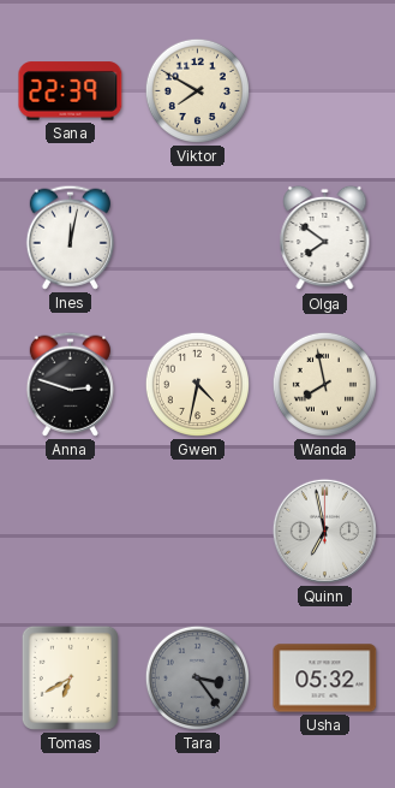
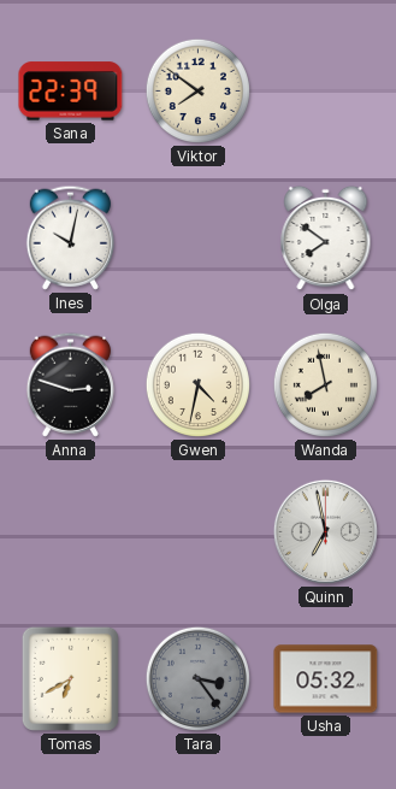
Viktor: 7:50 -> 7:51
Ines: 12:02 -> 10:02
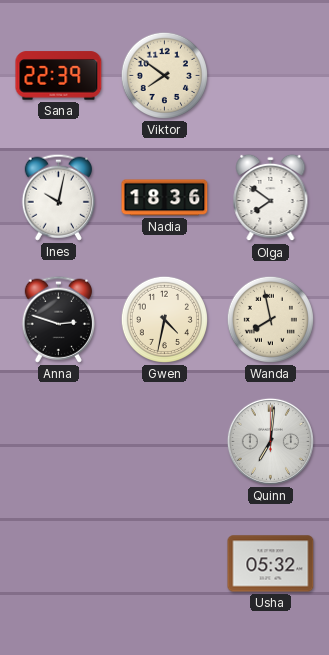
Nadia: none -> 18:36
Quinn: 6:58 -> 7:01
Tomas: 6:40 -> none
Tara: 3:24 -> none
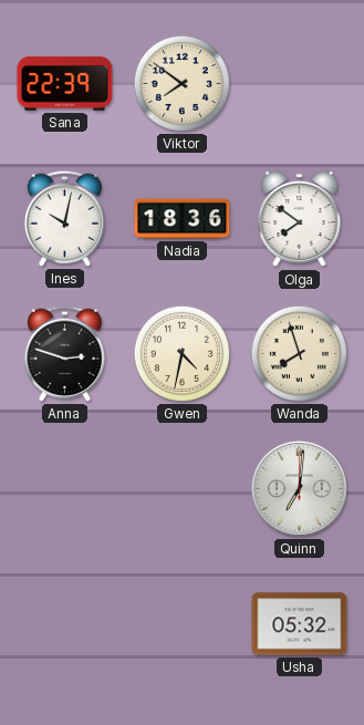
Wanda: 7:58 -> 7:57
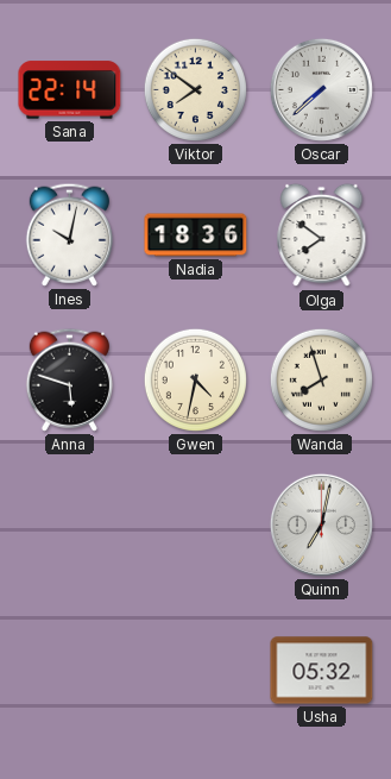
Sana: 22:39 -> 22:14
Oscar: none -> 7:38
Anna: 2:48 -> 5:48
Quinn: 7:01 -> 7:02
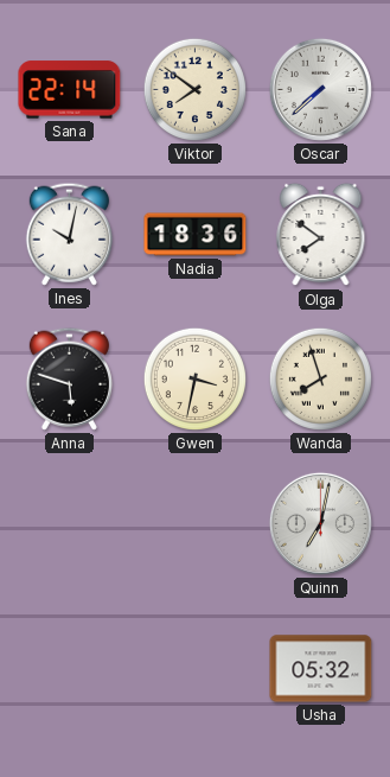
Gwen: 4:32 -> 3:32
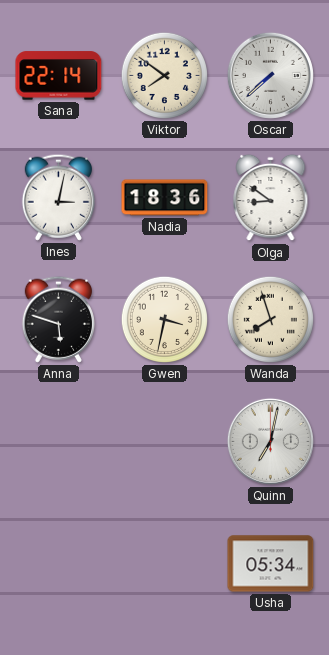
Ines: 10:02 -> 3:02
Olga: 7:51 -> 8:51
Usha: 05:32 -> 05:34
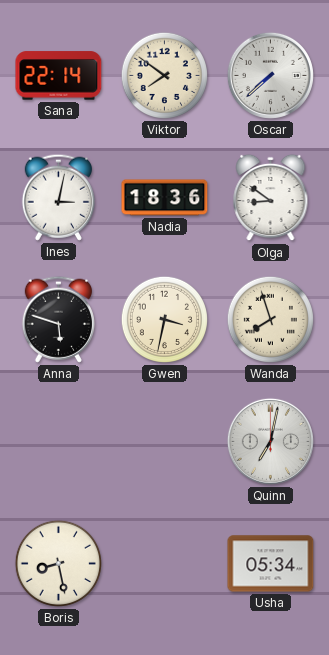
Boris: none -> 8:28
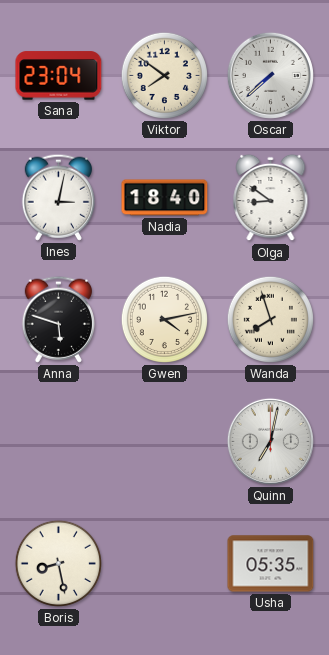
Sana: 22:14 -> 23:04
Nadia: 18:36 -> 18:40
Gwen: 3:32 -> 4:13
Usha: 05:34 -> 05:35
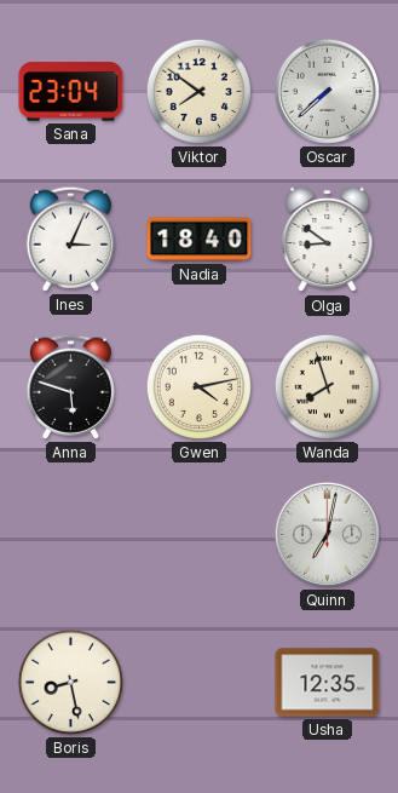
Ines: 3:02 -> 3:04
Usha: 05:35 -> 12:35
